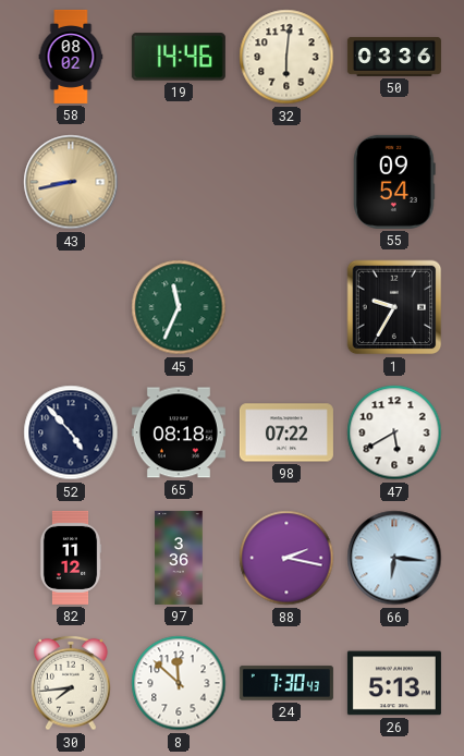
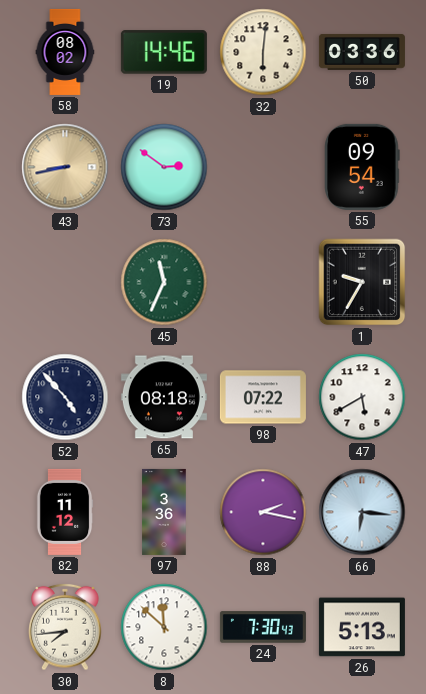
73: none -> 2:51
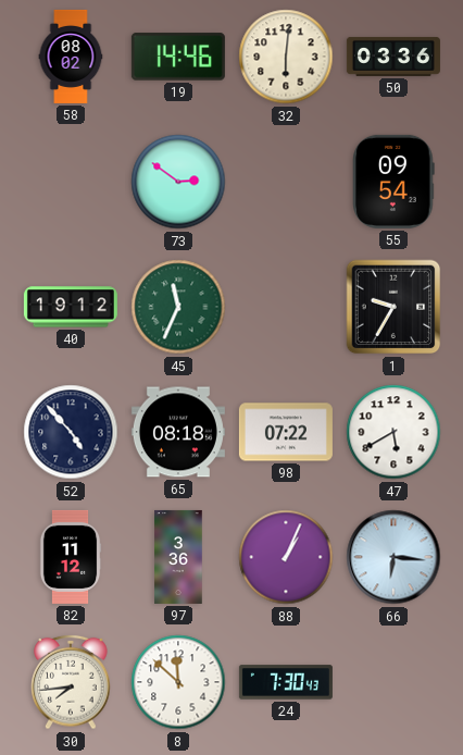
43: 8:43 -> none
40: none -> 19:12
88: 2:17 -> 1:04
26: 5:13 -> none
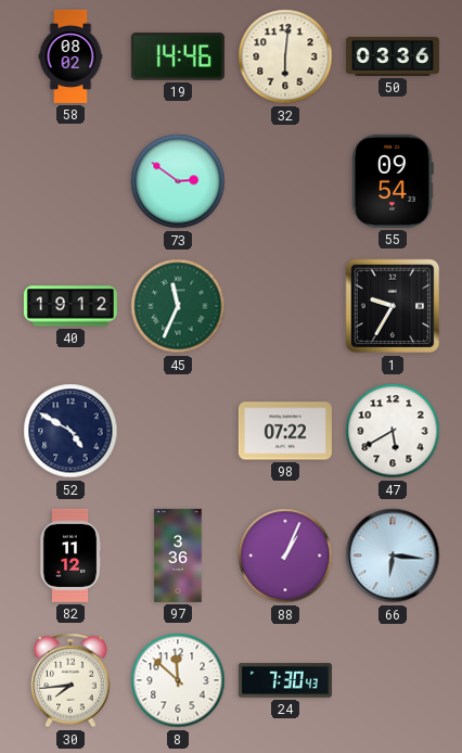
52: 4:53 -> 4:50
65: 08:18 -> none
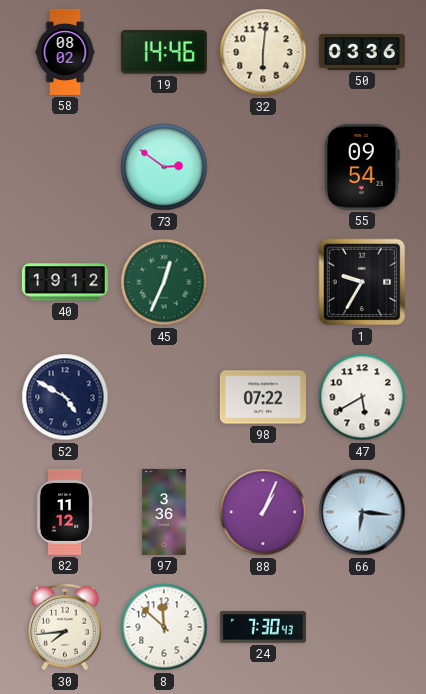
45: 11:34 -> 12:34
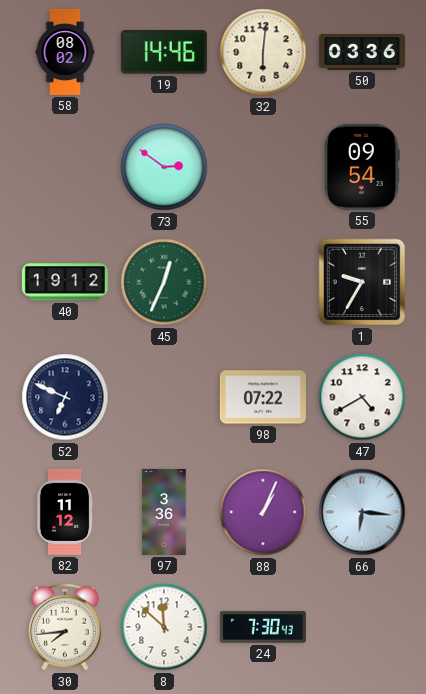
52: 4:50 -> 6:49
47: 5:40 -> 4:40
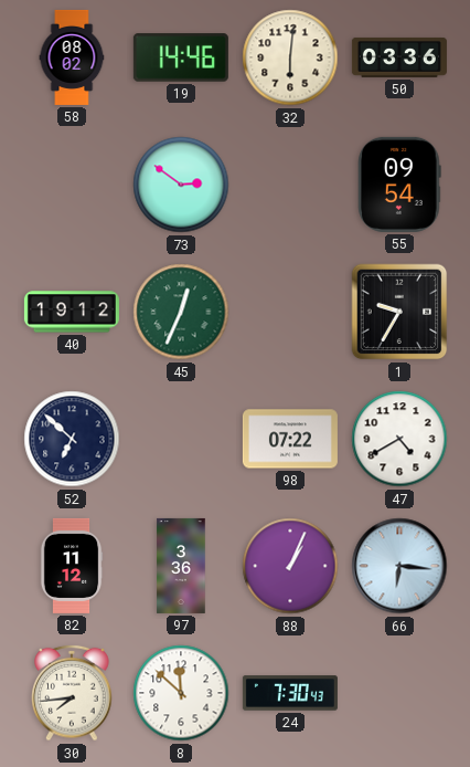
52: 6:49 -> 6:52
